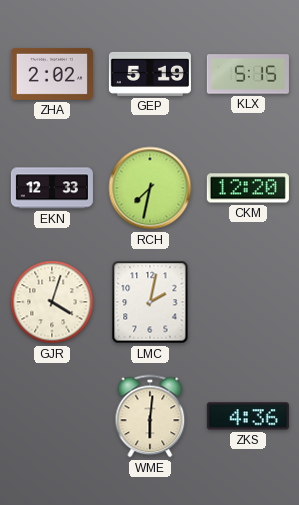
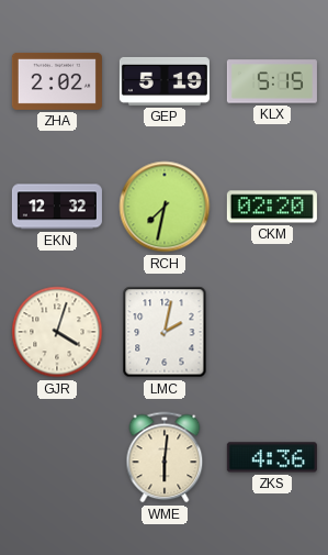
EKN: 12:33 -> 12:32
CKM: 12:20 -> 02:20
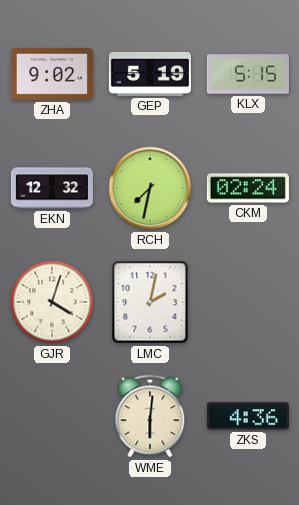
ZHA: 2:02 -> 9:02
CKM: 02:20 -> 02:24
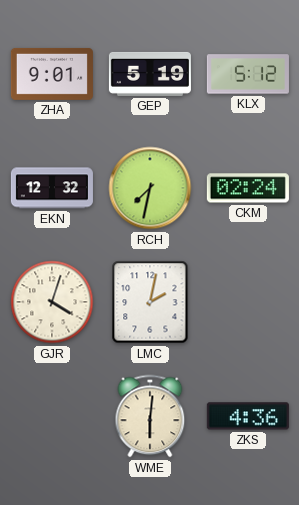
ZHA: 9:02 -> 9:01
KLX: 5:15 -> 5:12
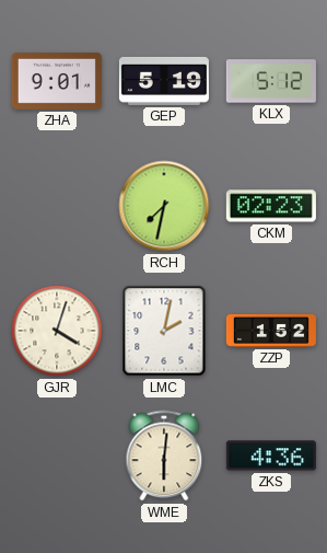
EKN: 12:32 -> none
CKM: 02:24 -> 02:23
ZZP: none -> 1:52
